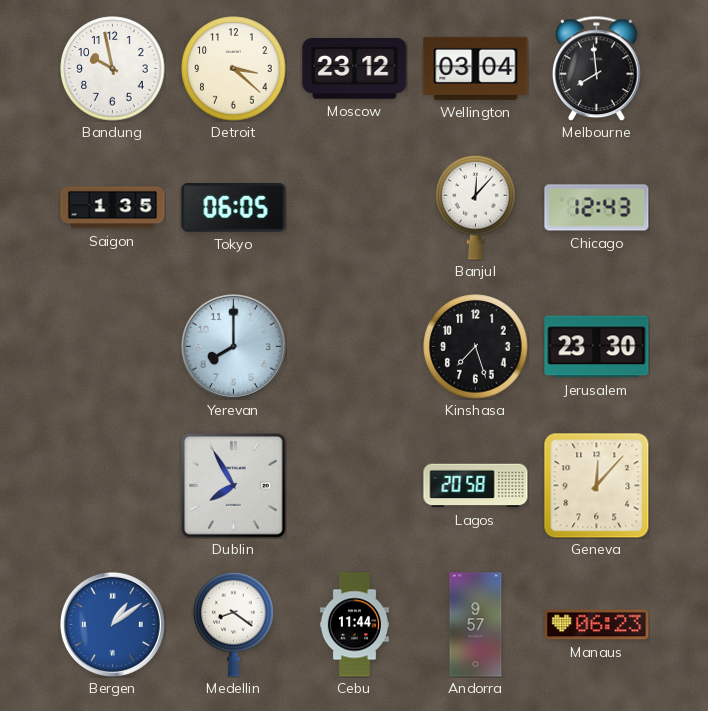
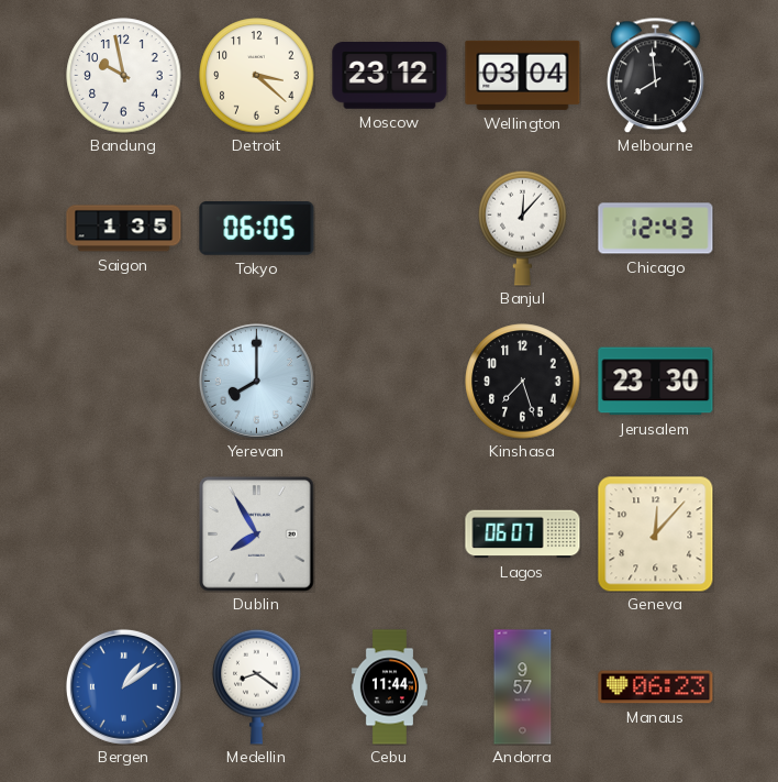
Lagos: 20:58 -> 06:07
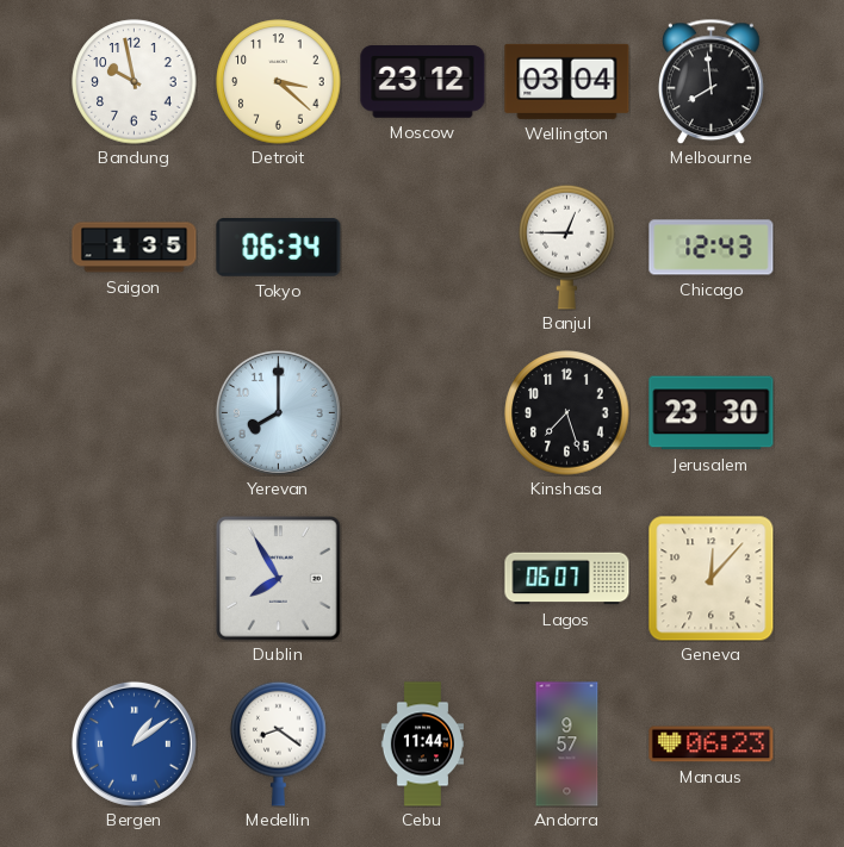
Tokyo: 06:05 -> 06:34
Banjul: 12:07 -> 12:45
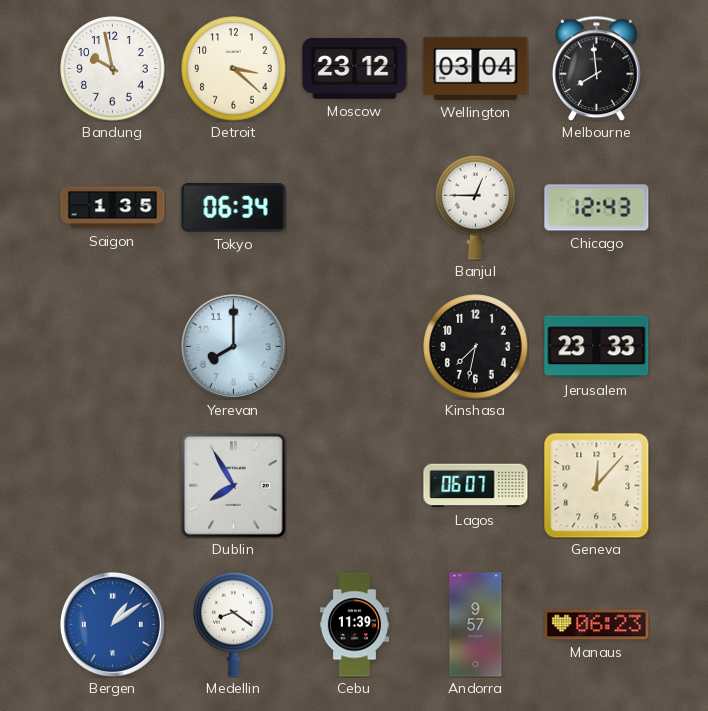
Kinshasa: 7:27 -> 7:32
Jerusalem: 23:30 -> 23:33
Cebu: 11:44 -> 11:39
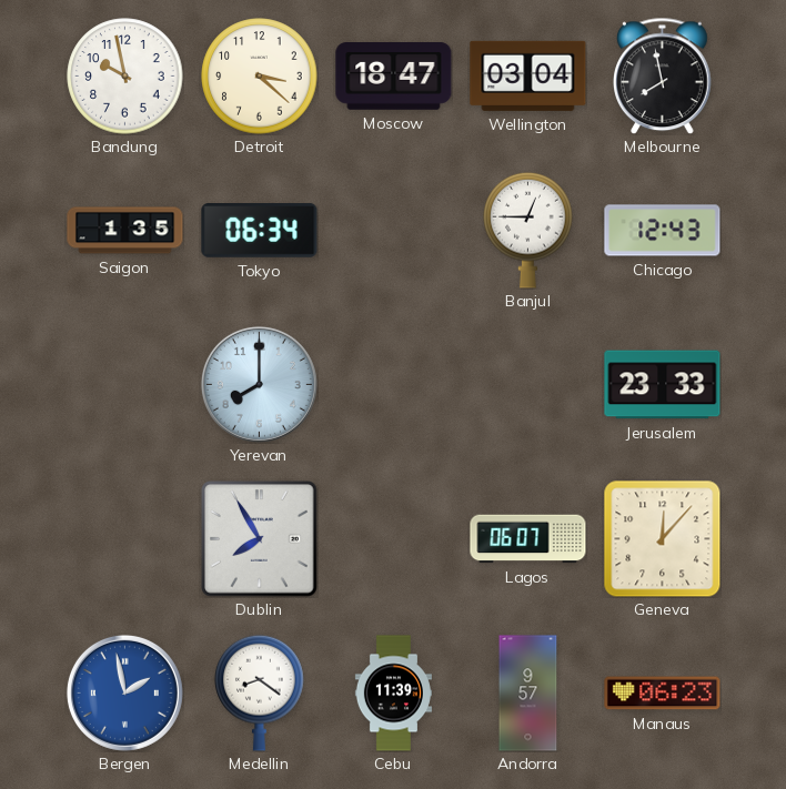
Moscow: 23:12 -> 18:47
Melbourne: 7:59 -> 7:58
Kinshasa: 7:32 -> none
Bergen: 1:09 -> 1:58
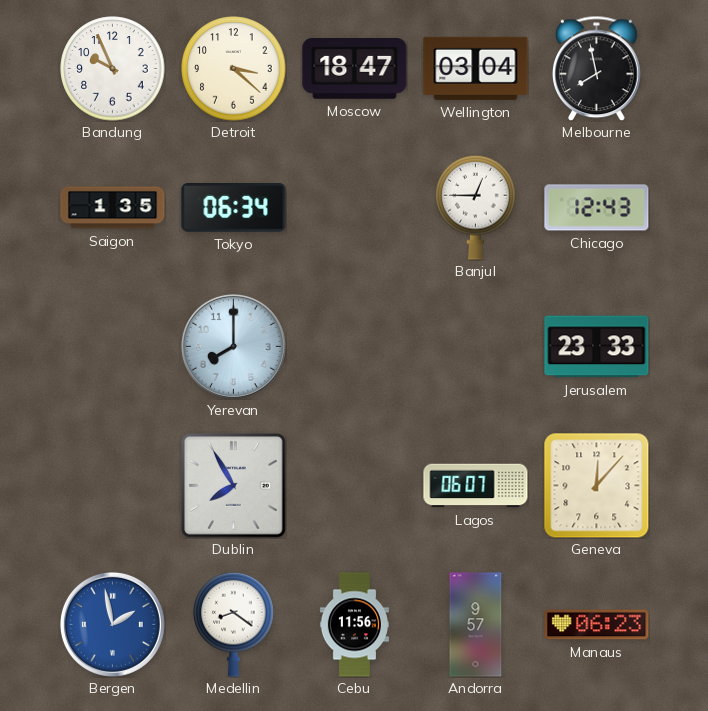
Bandung: 9:58 -> 9:56
Cebu: 11:39 -> 11:56
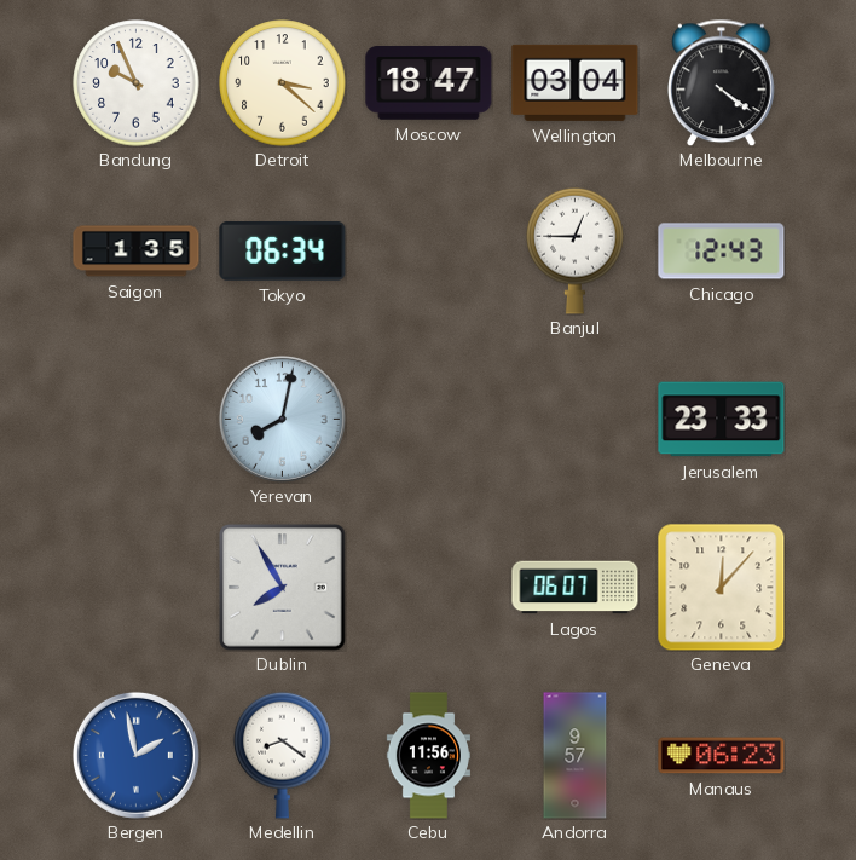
Melbourne: 7:58 -> 4:21
Yerevan: 8:00 -> 8:02
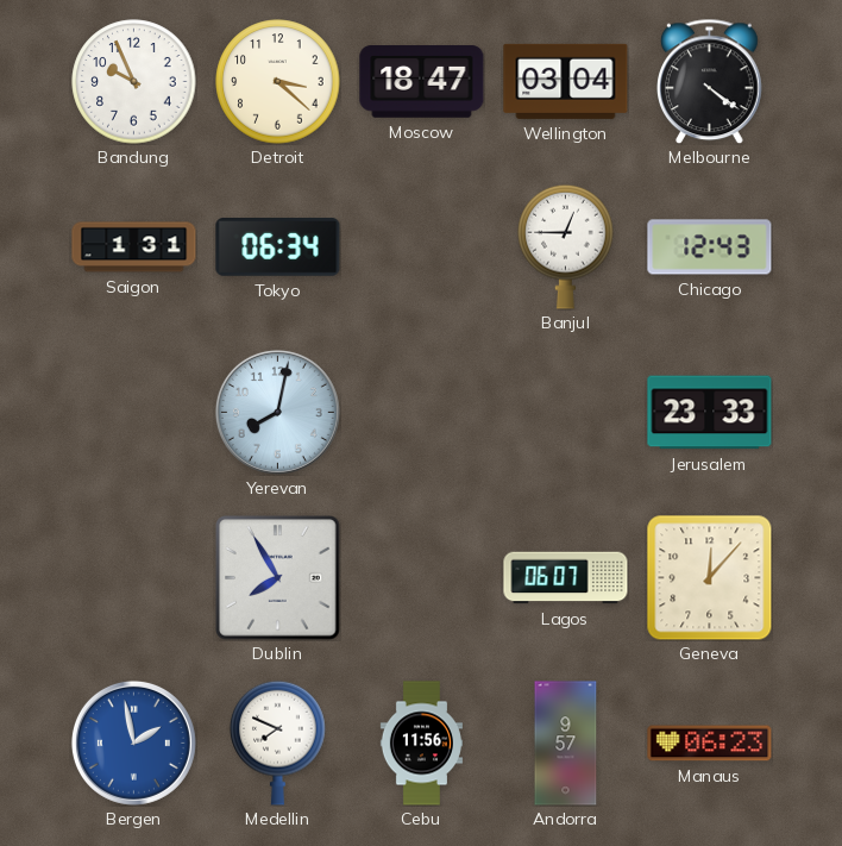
Saigon: 1:35 -> 1:31
Medellin: 8:21 -> 7:49
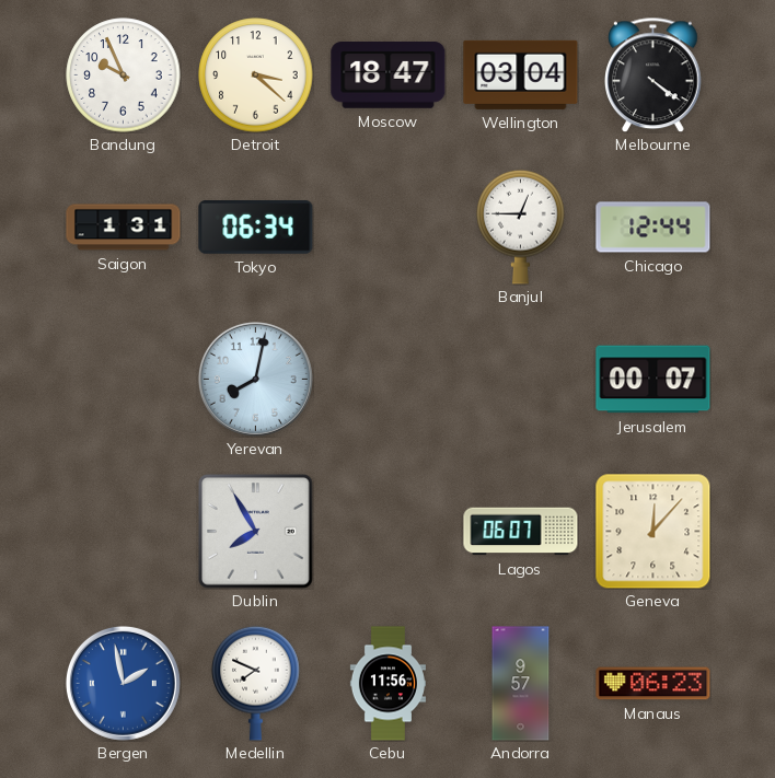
Chicago: 12:43 -> 12:44
Jerusalem: 23:33 -> 00:07
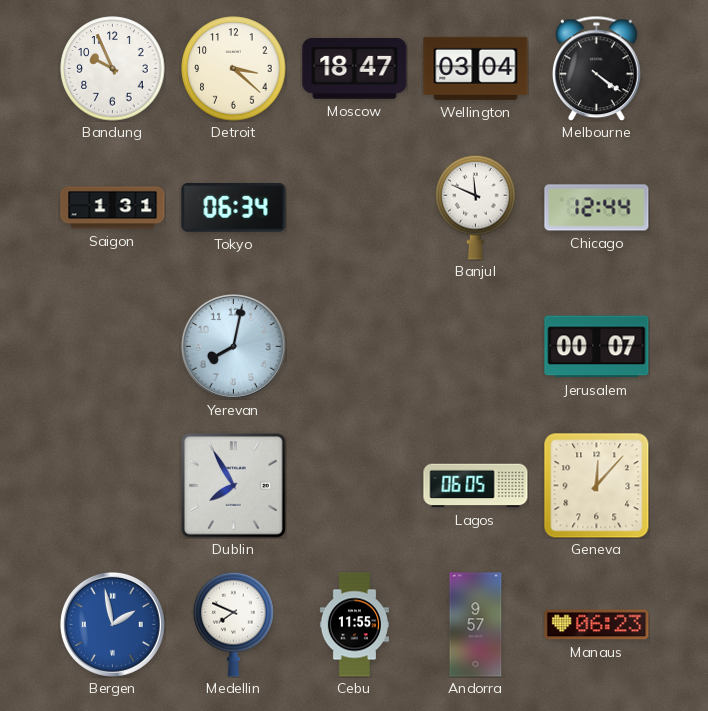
Banjul: 12:45 -> 11:49
Lagos: 06:07 -> 06:05
Cebu: 11:56 -> 11:55
